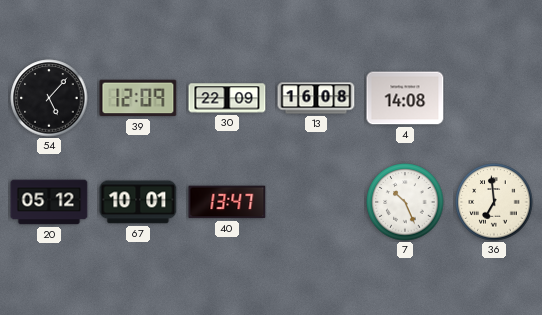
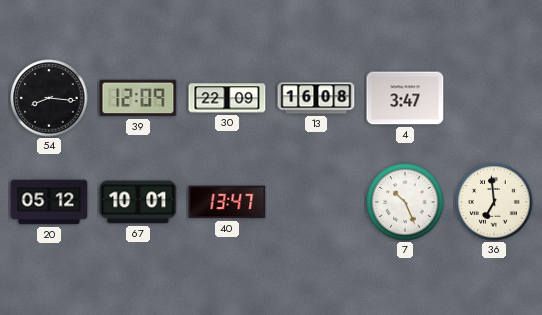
54: 5:07 -> 8:16
4: 14:08 -> 3:47
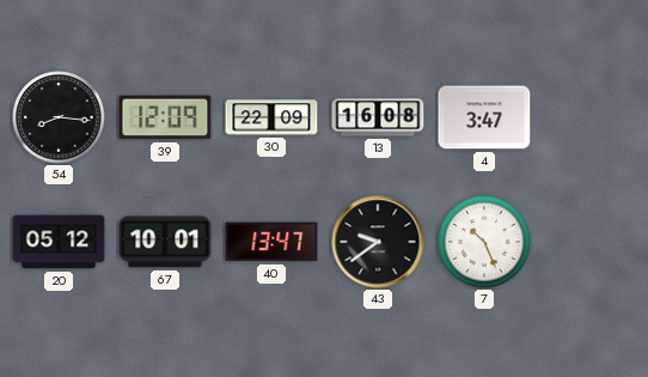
43: none -> 9:39
36: 6:59 -> none
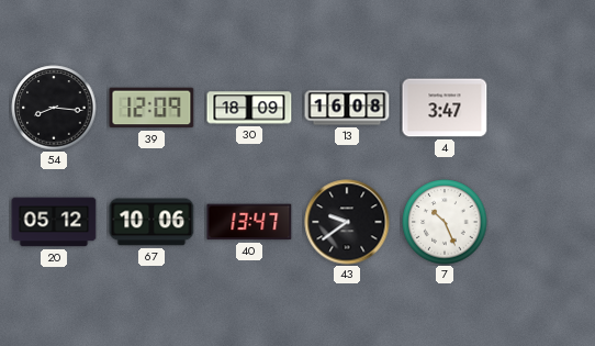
30: 22:09 -> 18:09
67: 10:01 -> 10:06
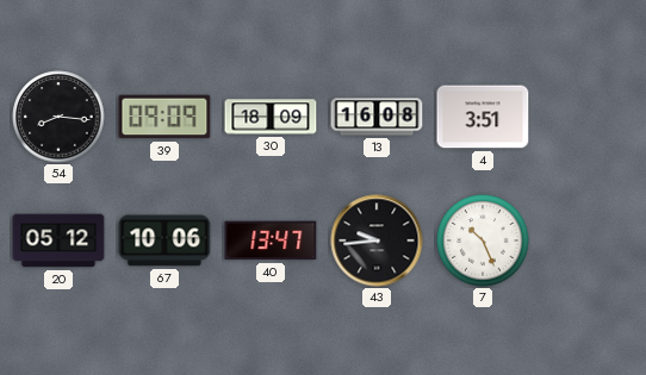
39: 12:09 -> 09:09
4: 3:47 -> 3:51
43: 9:39 -> 9:44
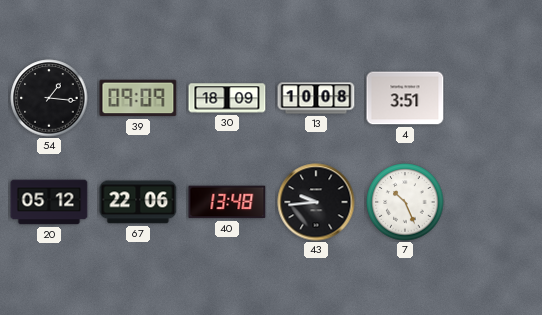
54: 8:16 -> 1:16
13: 16:08 -> 10:08
67: 10:06 -> 22:06
40: 13:47 -> 13:48
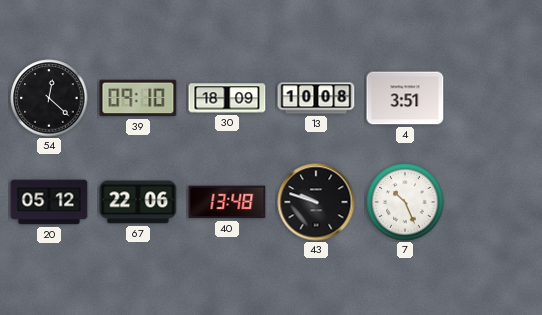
54: 1:16 -> 12:22
39: 09:09 -> 09:10
43: 9:44 -> 9:48
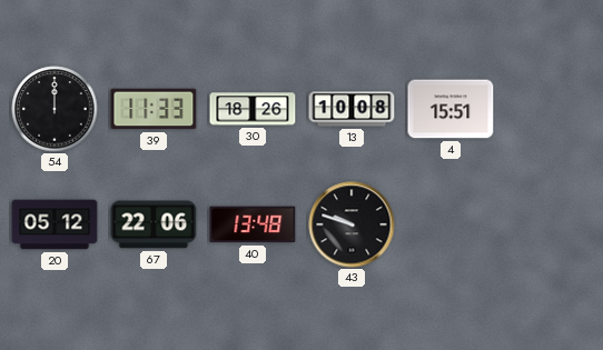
54: 12:22 -> 12:00
39: 09:10 -> 11:33
30: 18:09 -> 18:26
4: 3:51 -> 15:51
7: 10:26 -> none
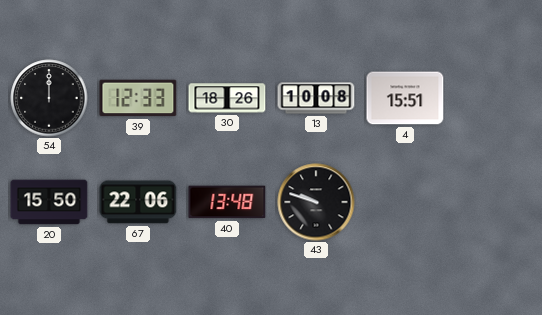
39: 11:33 -> 12:33
20: 05:12 -> 15:50
